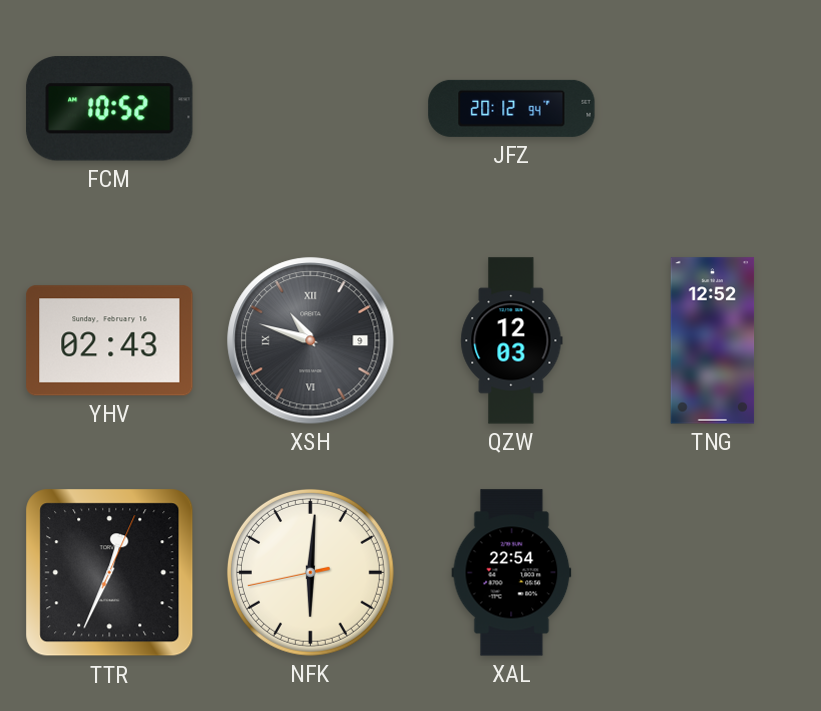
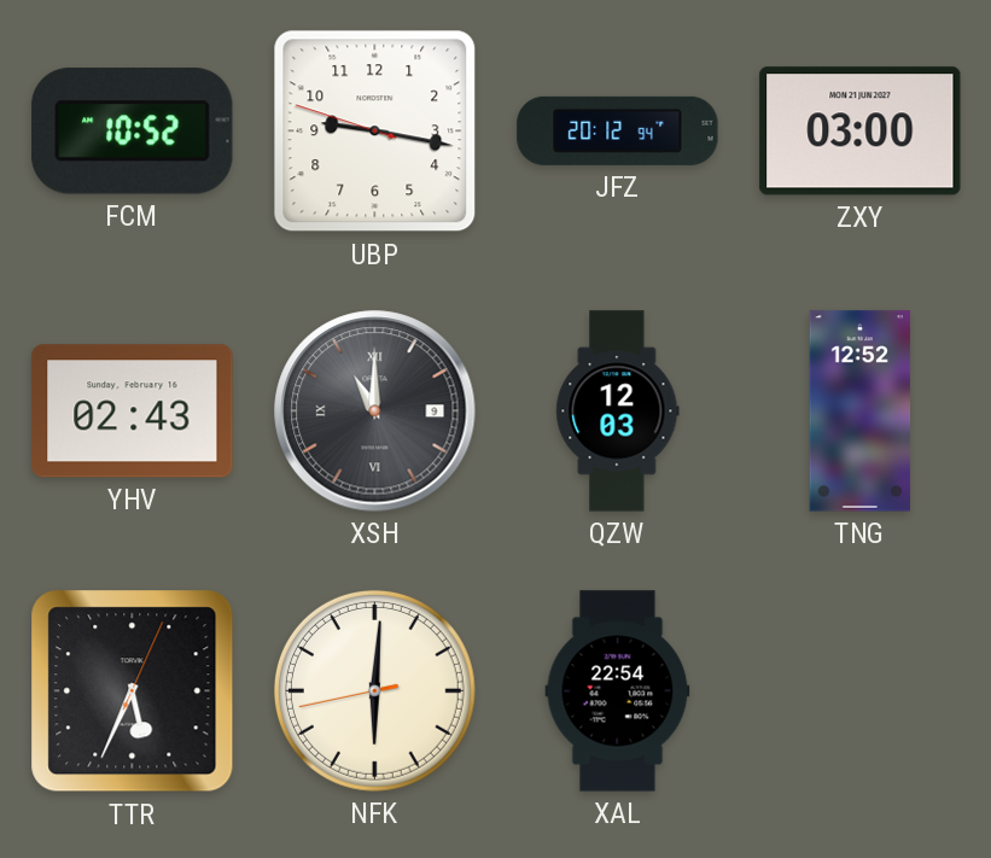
UBP: none -> 9:16
ZXY: none -> 03:00
XSH: 10:48 -> 11:00
TTR: 12:34 -> 5:34
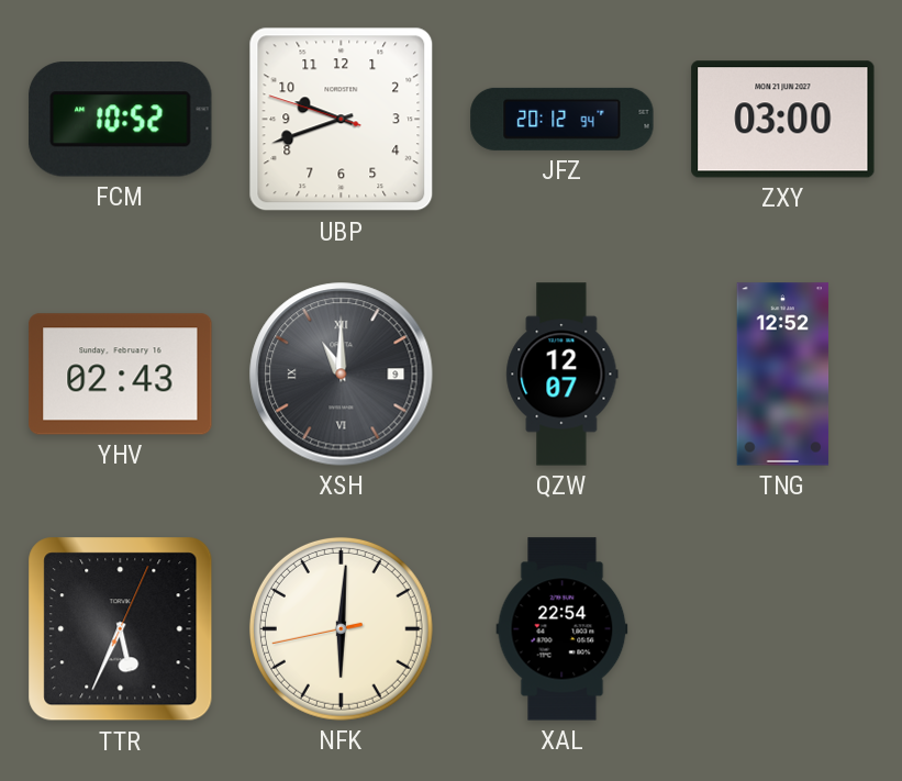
UBP: 9:16 -> 9:41
QZW: 12:03 -> 12:07
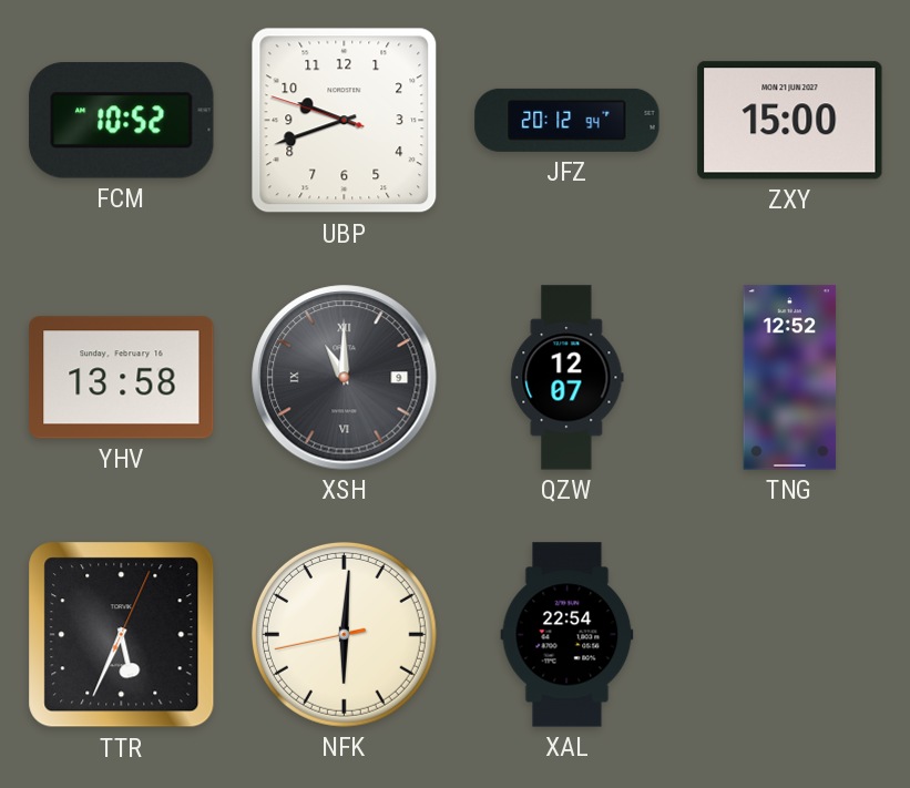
ZXY: 03:00 -> 15:00
YHV: 02:43 -> 13:58
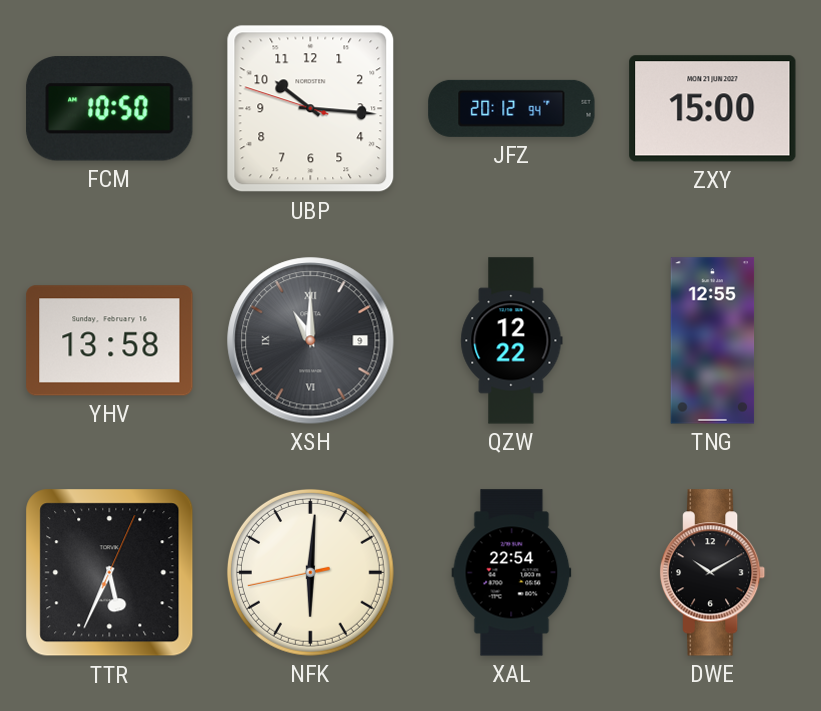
FCM: 10:52 -> 10:50
UBP: 9:41 -> 10:15
QZW: 12:07 -> 12:22
TNG: 12:52 -> 12:55
DWE: none -> 10:10
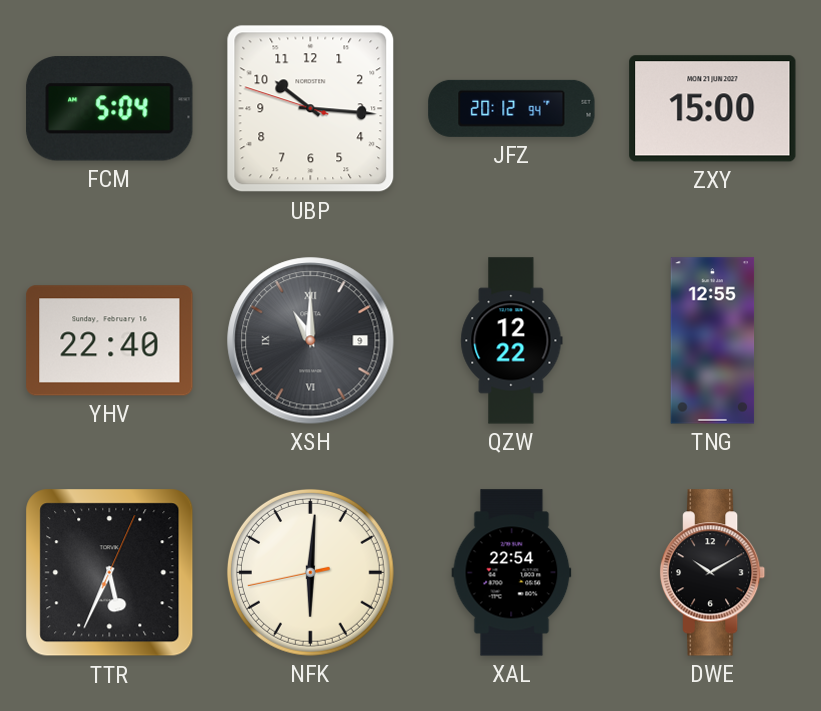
FCM: 10:50 -> 5:04
YHV: 13:58 -> 22:40
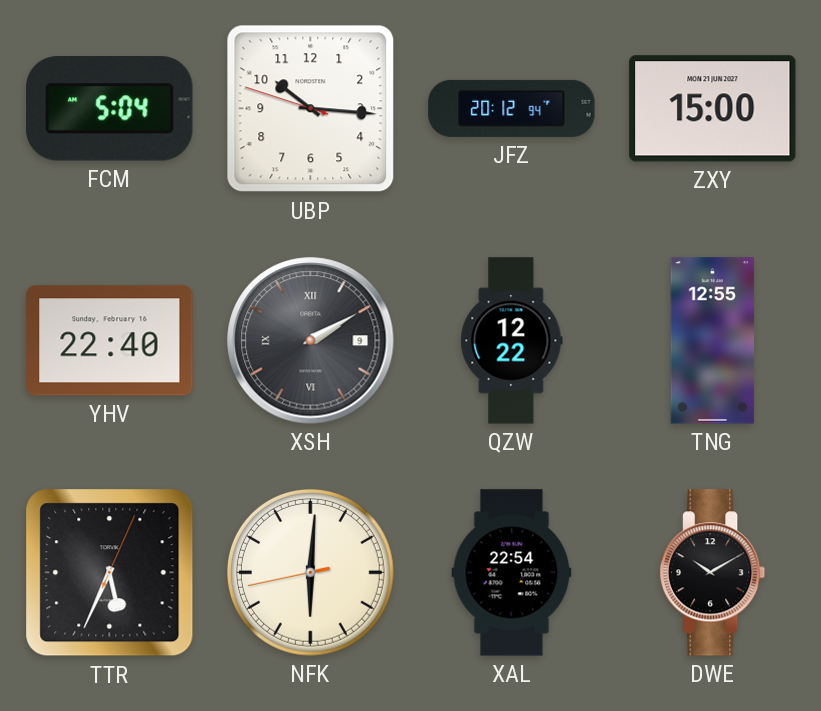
XSH: 11:00 -> 2:10
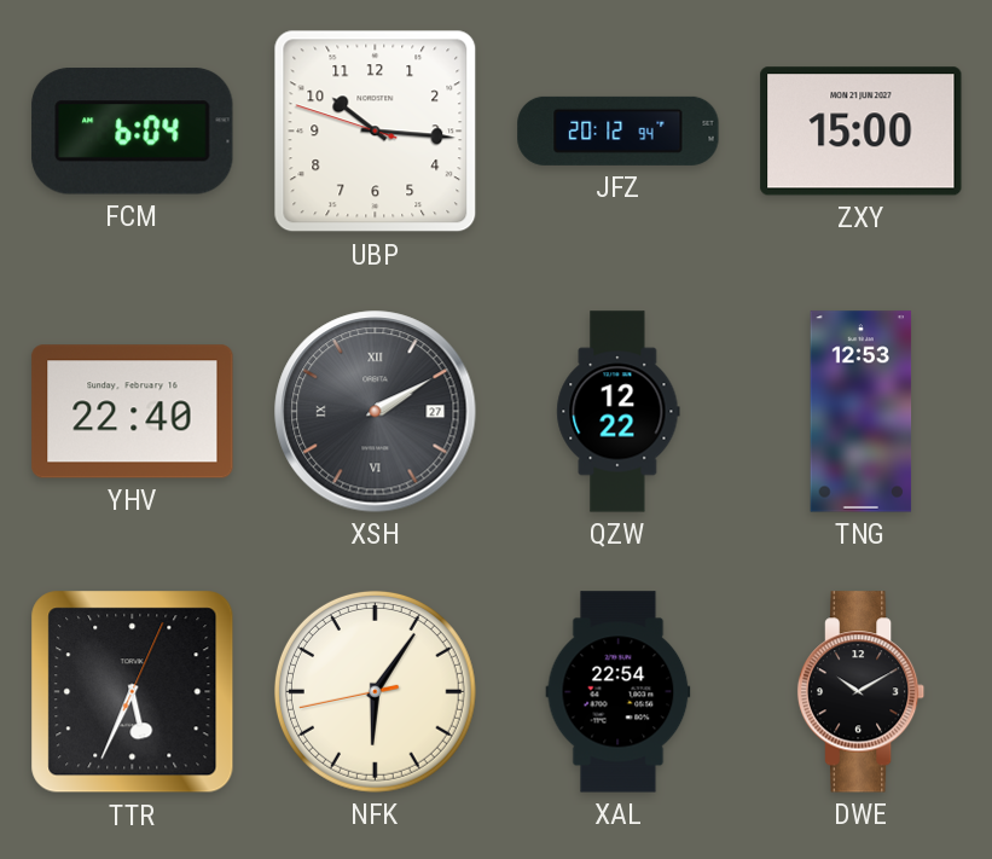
FCM: 5:04 -> 6:04
XSH date: 9 -> 27
TNG: 12:55 -> 12:53
NFK: 6:00 -> 6:05
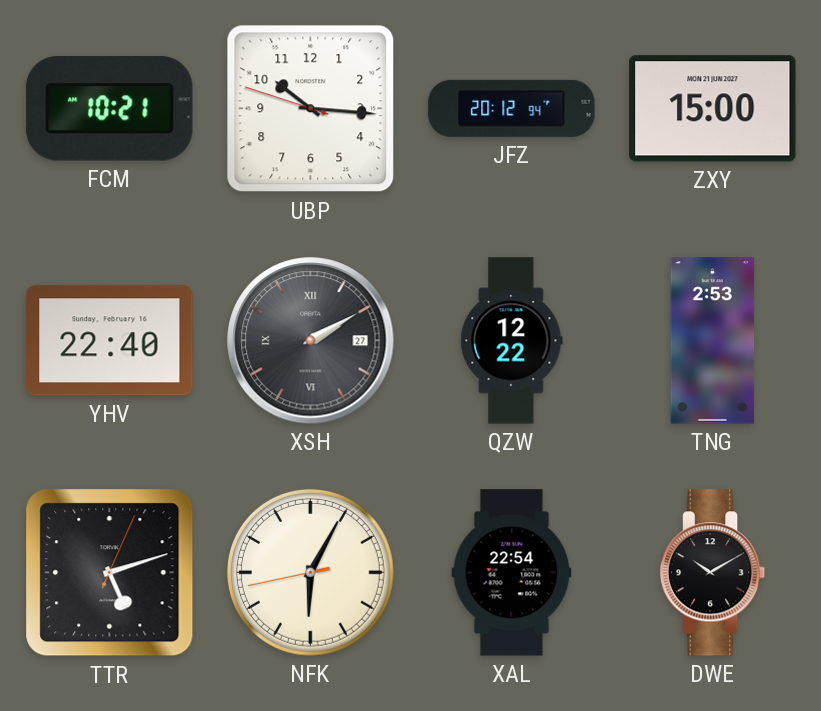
FCM: 6:04 -> 10:21
TNG: 12:53 -> 2:53
TTR: 5:34 -> 5:12
NFK: 6:05 -> 6:04
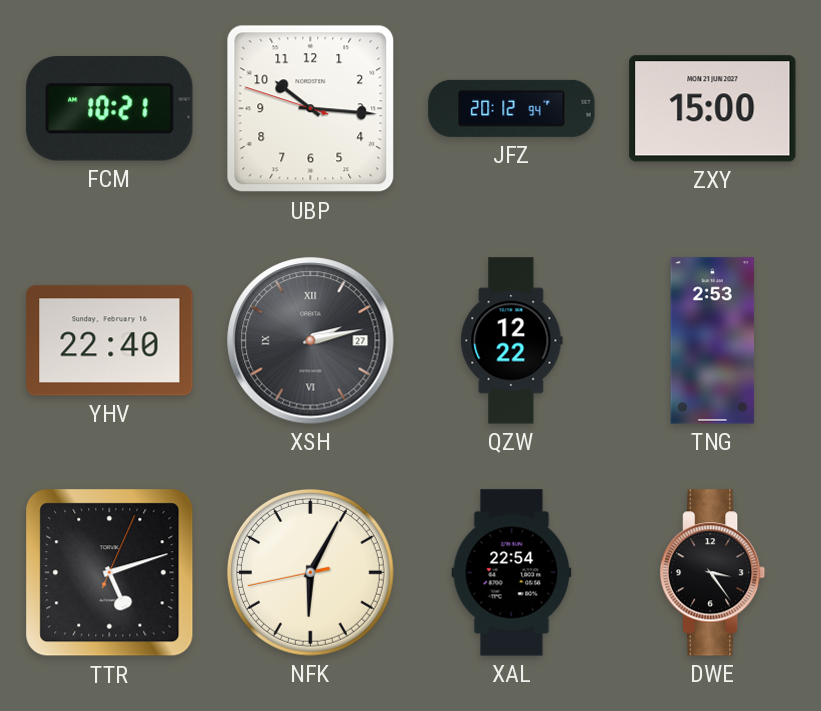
XSH: 2:10 -> 2:13
DWE: 10:10 -> 3:24
